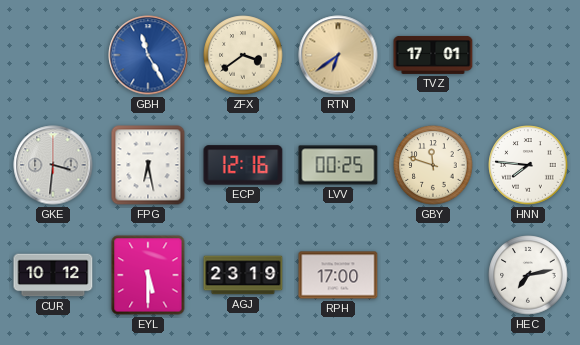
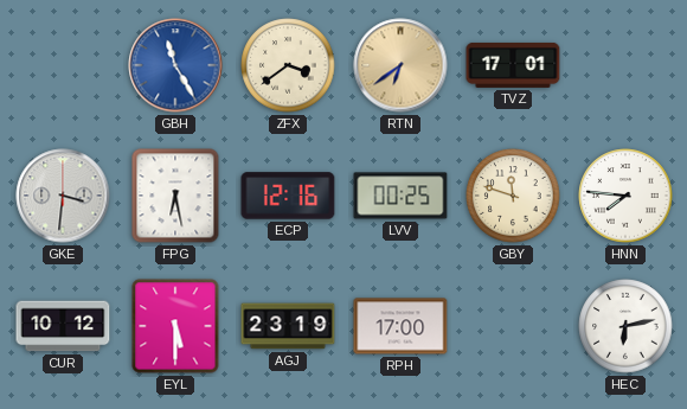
HEC: 7:13 -> 6:13
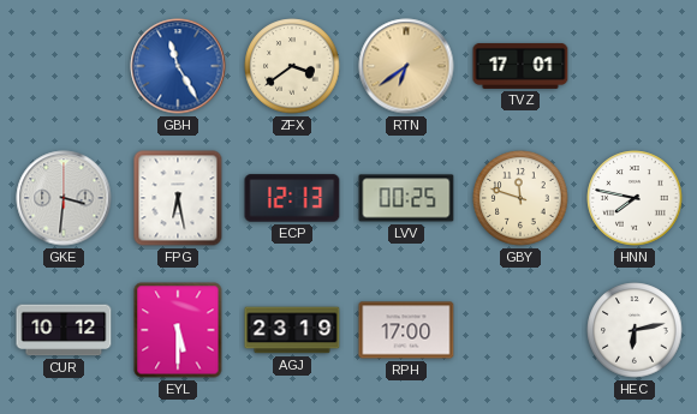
ECP: 12:16 -> 12:13
HNN: 7:46 -> 7:47
